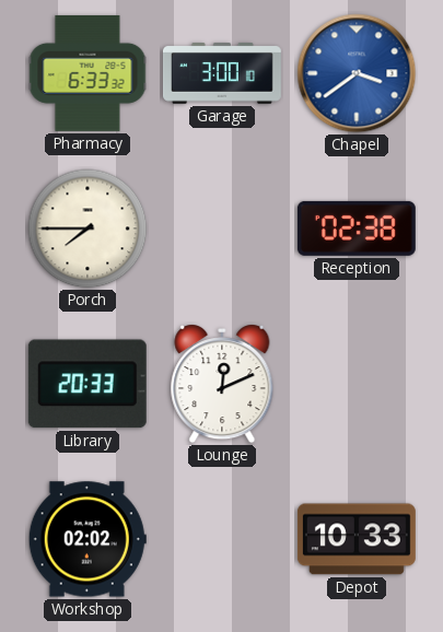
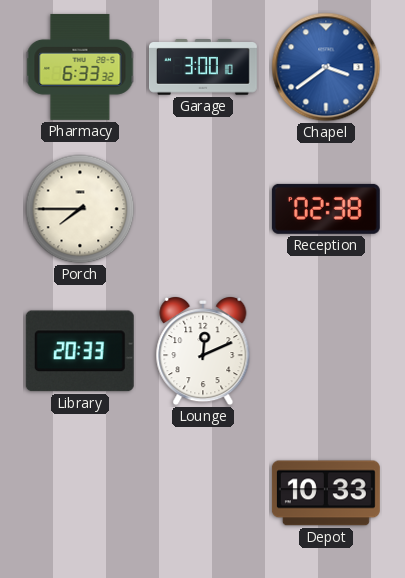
Workshop: 02:02 -> none
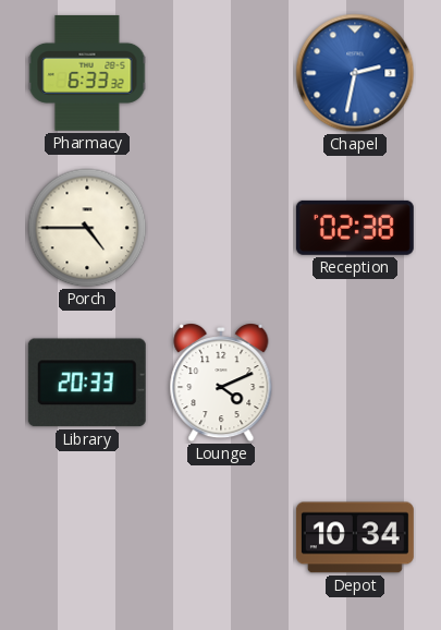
Garage: 3:00 -> none
Chapel: 3:39 -> 2:32
Porch: 7:45 -> 4:45
Lounge: 12:11 -> 4:11
Depot: 10:33 -> 10:34
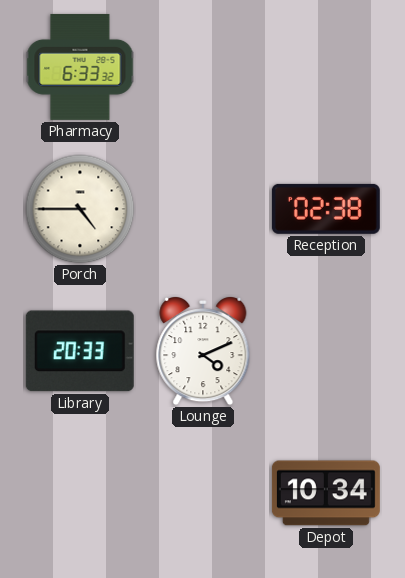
Chapel: 2:32 -> none
